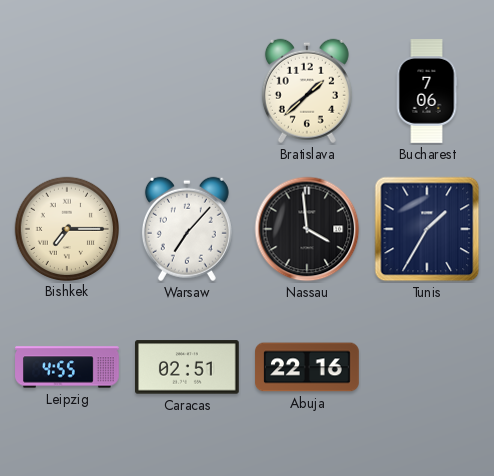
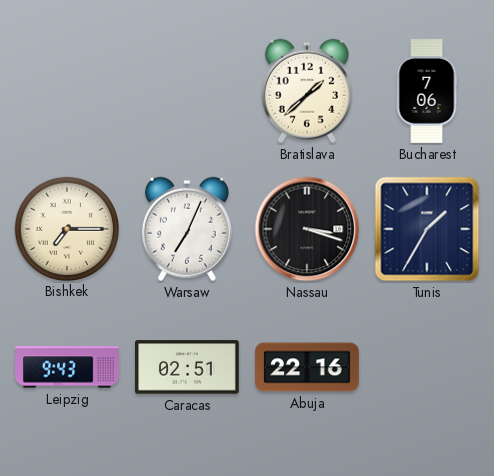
Warsaw: 7:07 -> 7:04
Nassau: 3:59 -> 3:18
Leipzig: 4:55 -> 9:43
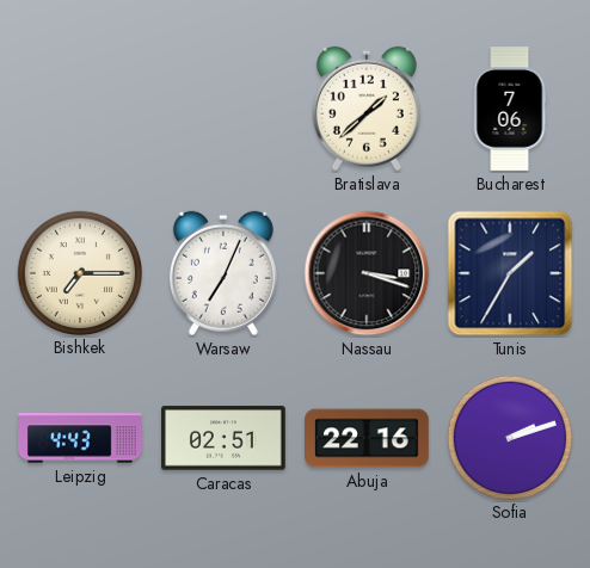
Leipzig: 9:43 -> 4:43
Sofia: none -> 2:12
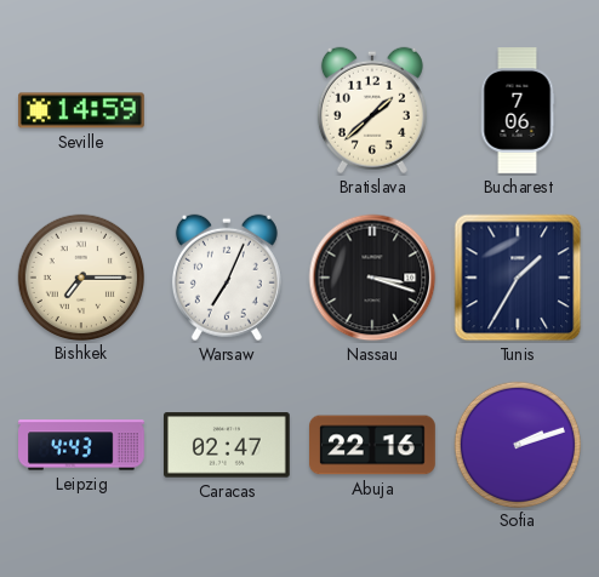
Seville: none -> 14:59
Caracas: 02:51 -> 02:47
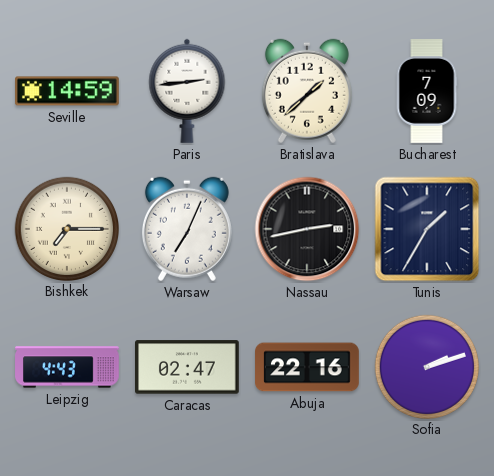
Paris: none -> 2:44
Bucharest: 7:06 -> 7:09
Nassau: 3:18 -> 2:43
